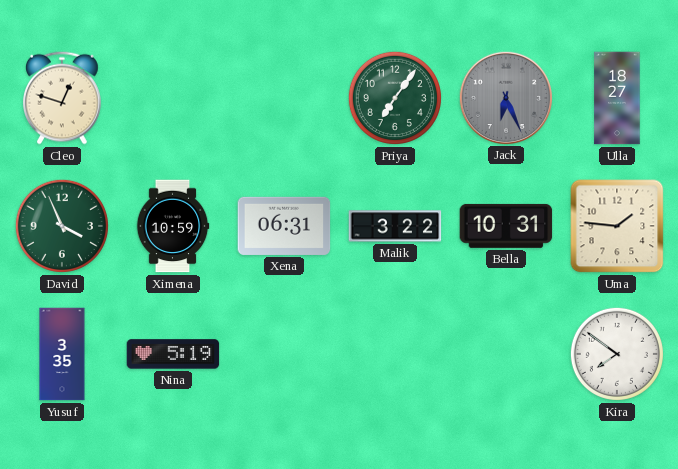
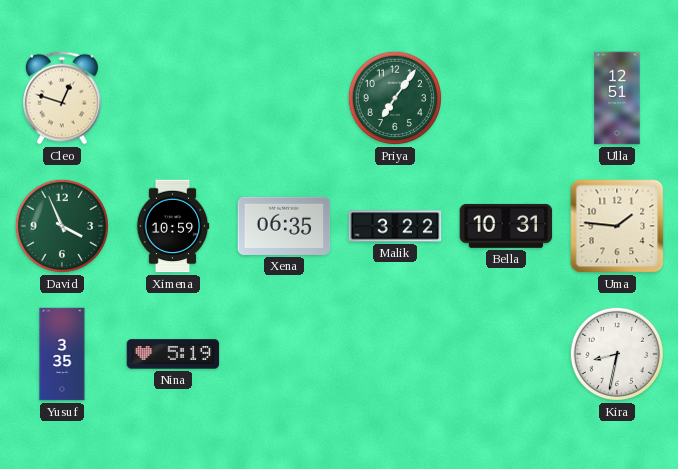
Jack: 6:26 -> none
Ulla: 18:27 -> 12:51
Xena: 06:31 -> 06:35
Kira: 7:51 -> 8:32
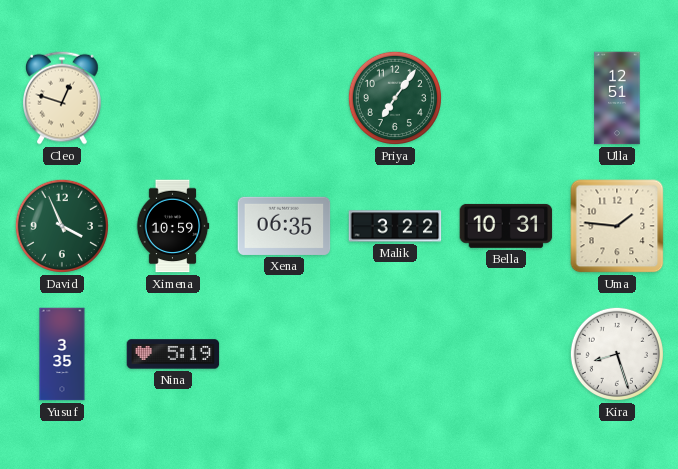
Kira: 8:32 -> 8:27
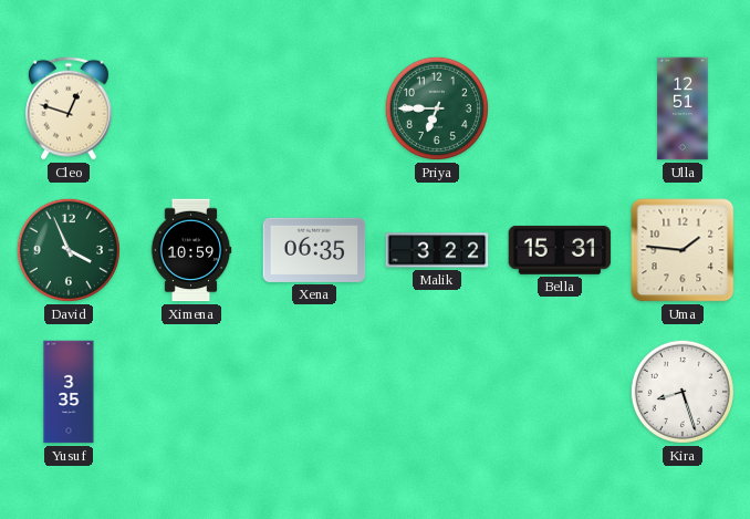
Priya: 7:06 -> 6:45
Bella: 10:31 -> 15:31
Nina: 5:19 -> none
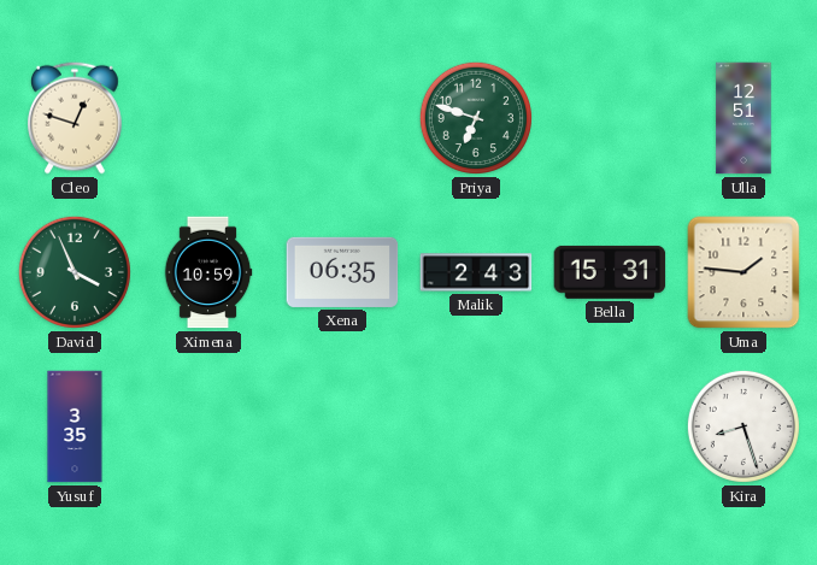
Priya: 6:45 -> 6:48
Malik: 3:22 -> 2:43
